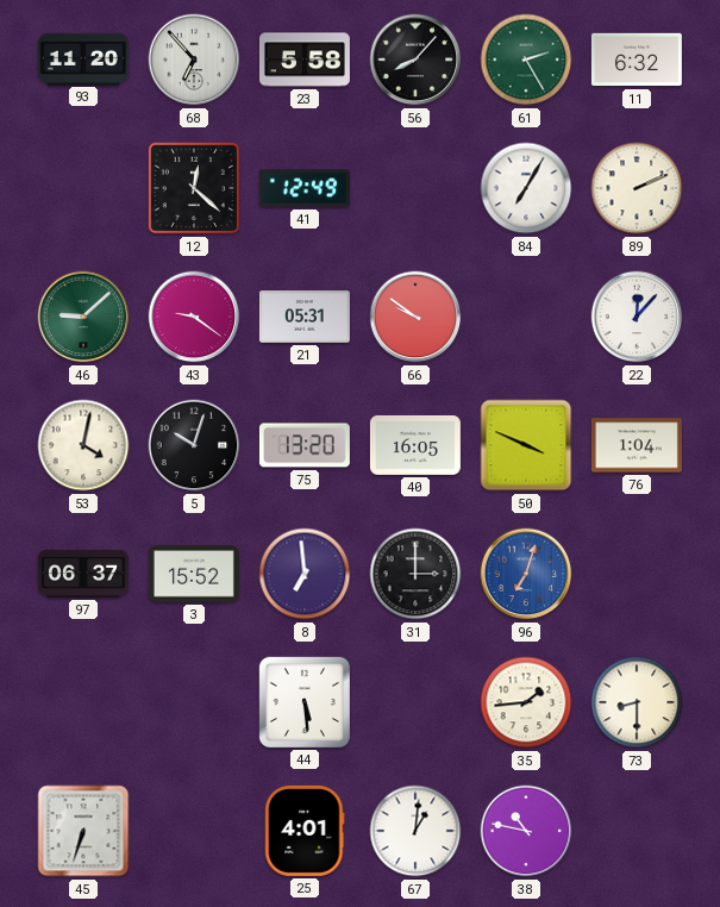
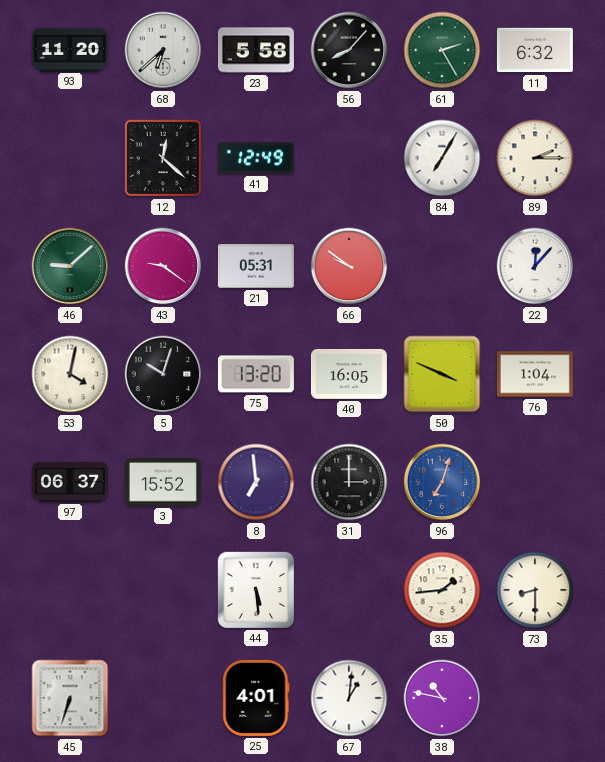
68: 6:53 -> 6:38
89: 2:11 -> 2:15
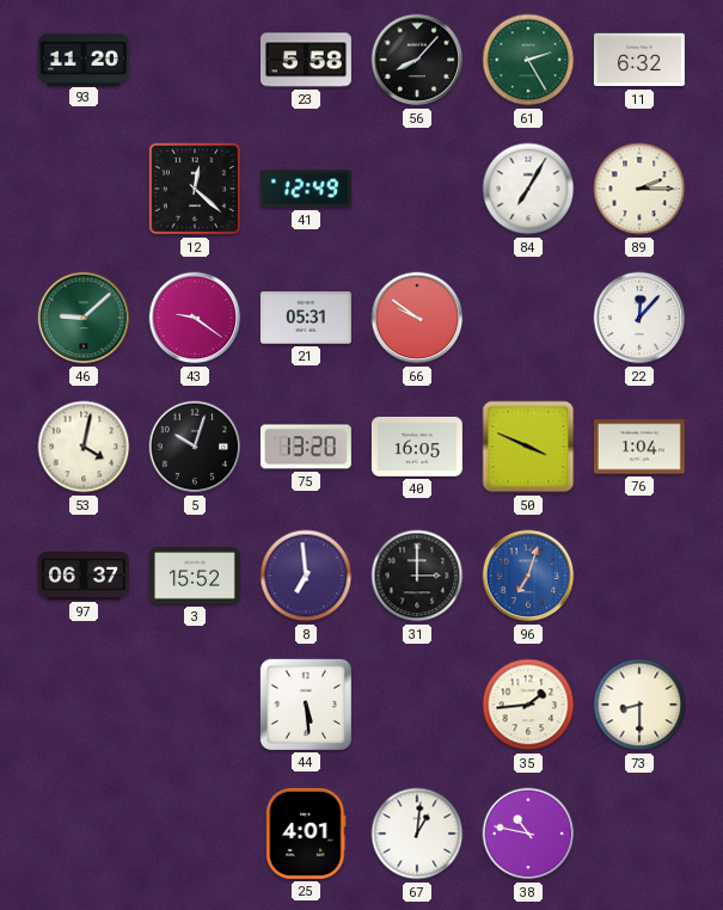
68: 6:38 -> none
45: 6:33 -> none
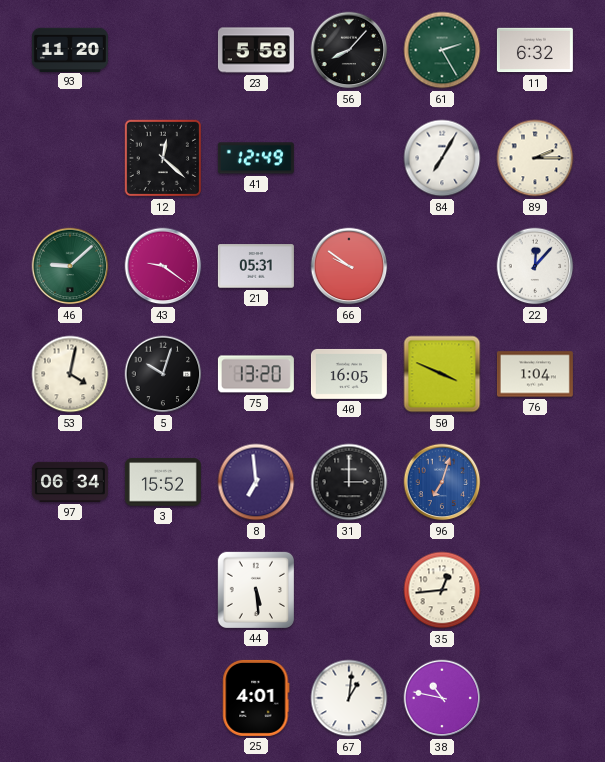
97: 06:37 -> 06:34
35: 1:44 -> 12:44
73: 8:30 -> none
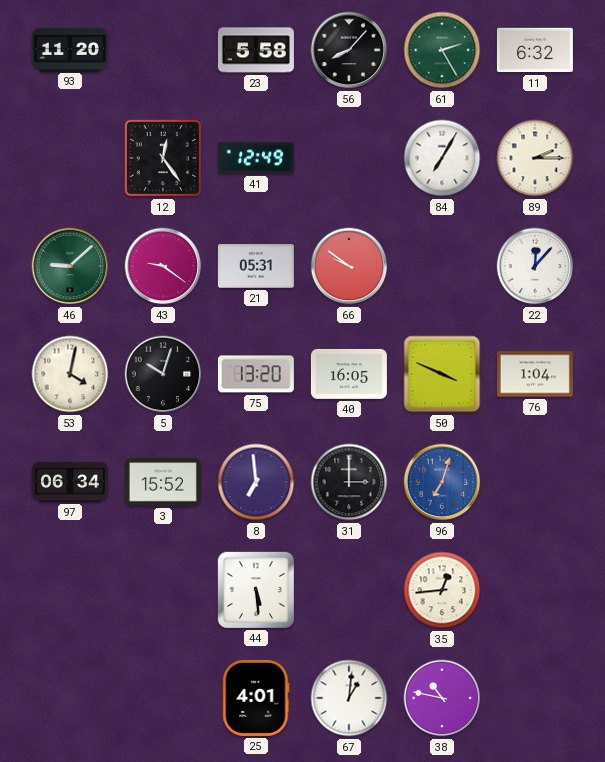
12: 12:22 -> 12:24
